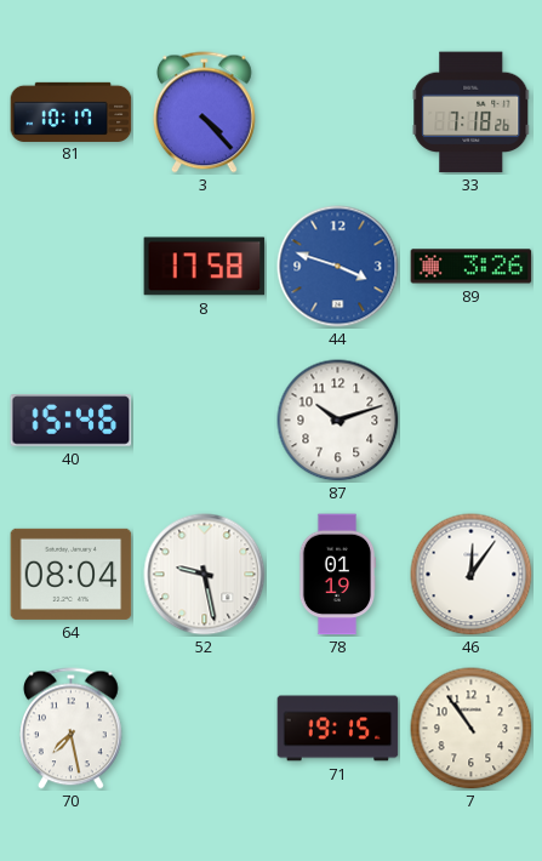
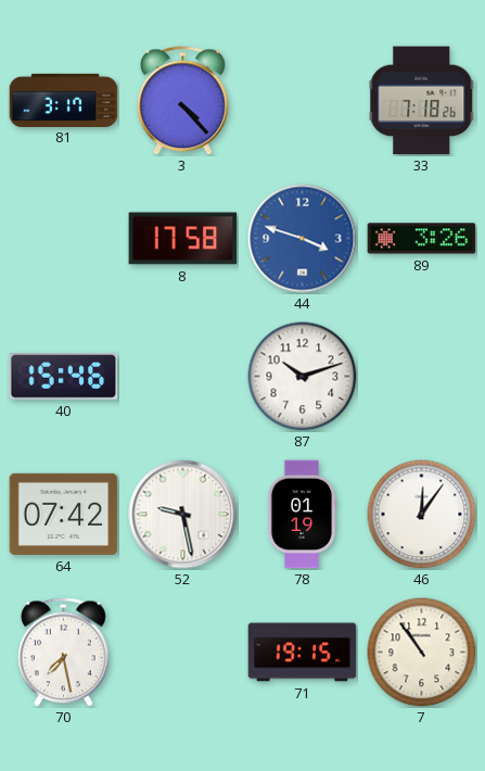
81: 10:17 -> 3:17
64: 08:04 -> 07:42
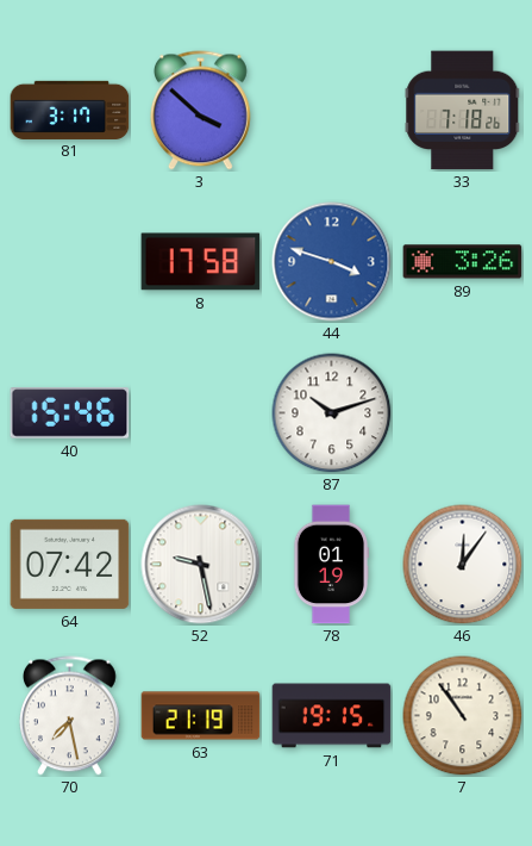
3: 4:23 -> 3:52
63: none -> 21:19
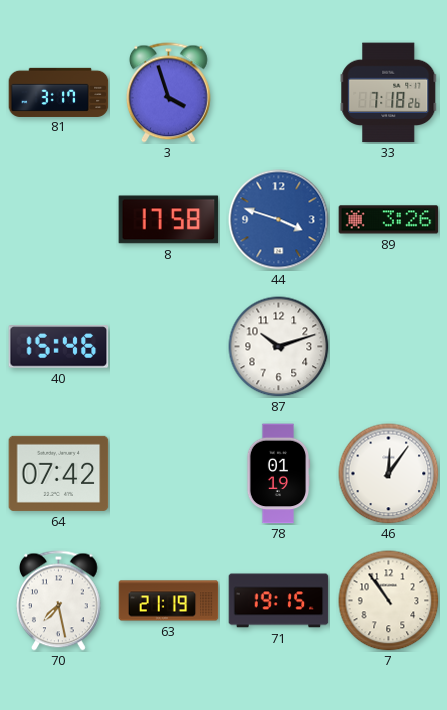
3: 3:52 -> 3:57
52: 9:28 -> none
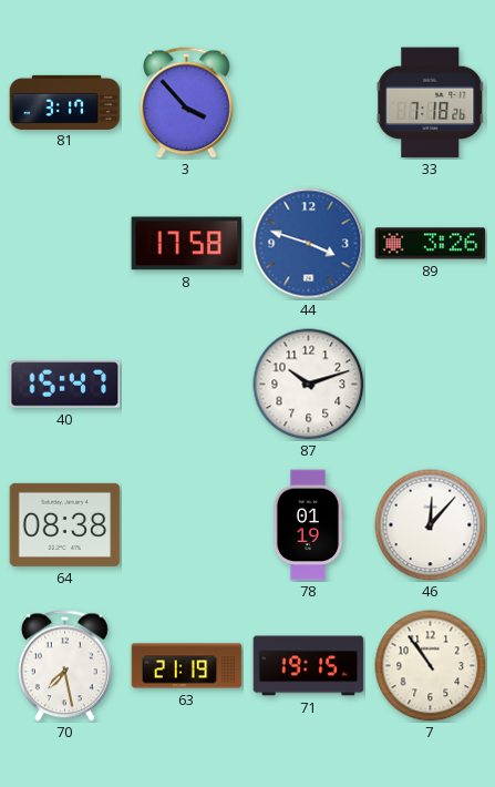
3: 3:57 -> 3:53
40: 15:46 -> 15:47
64: 07:42 -> 08:38
46: 12:06 -> 12:07
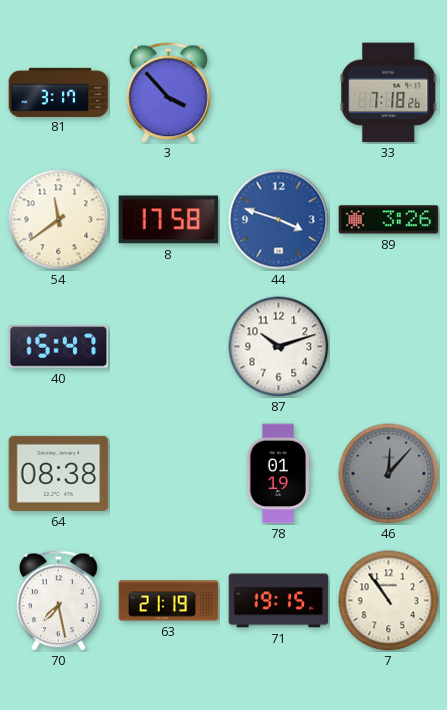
54: none -> 11:39
46 dial: white -> grey
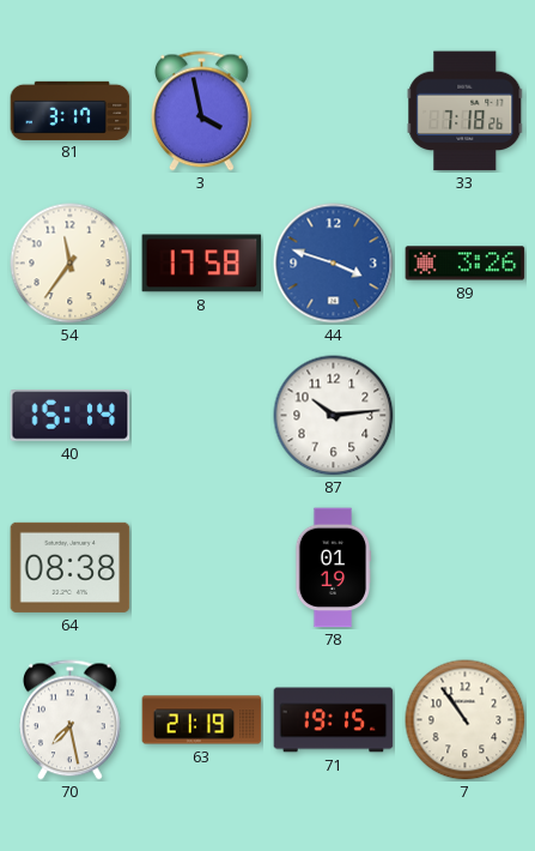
3: 3:53 -> 3:58
54: 11:39 -> 11:36
40: 15:47 -> 15:14
87: 10:12 -> 10:14
46: 12:07 -> none
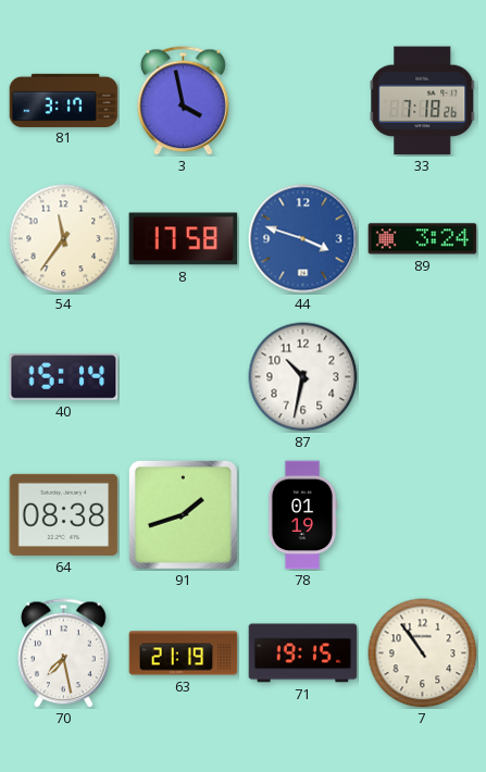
89: 3:26 -> 3:24
87: 10:14 -> 10:32
91: none -> 1:42
